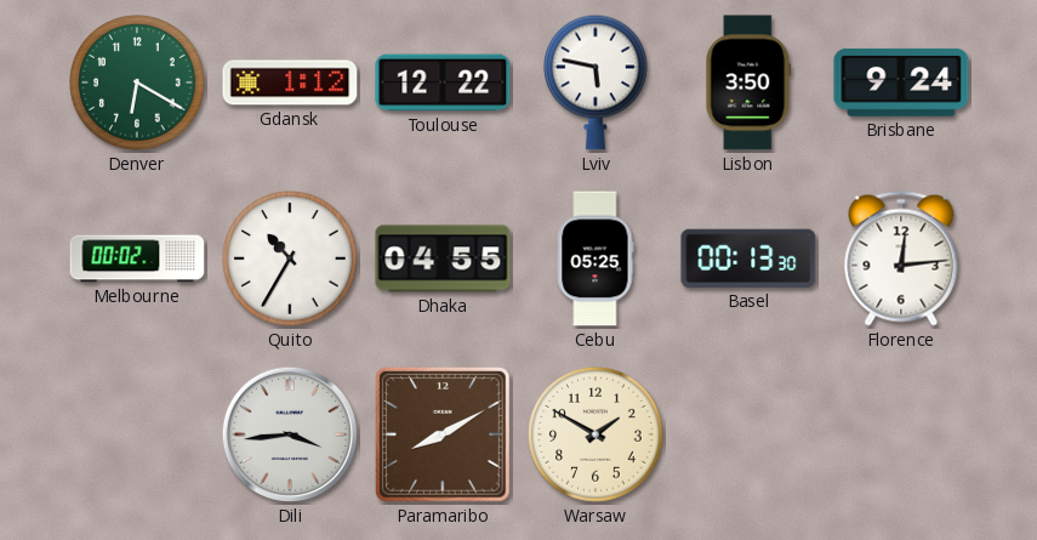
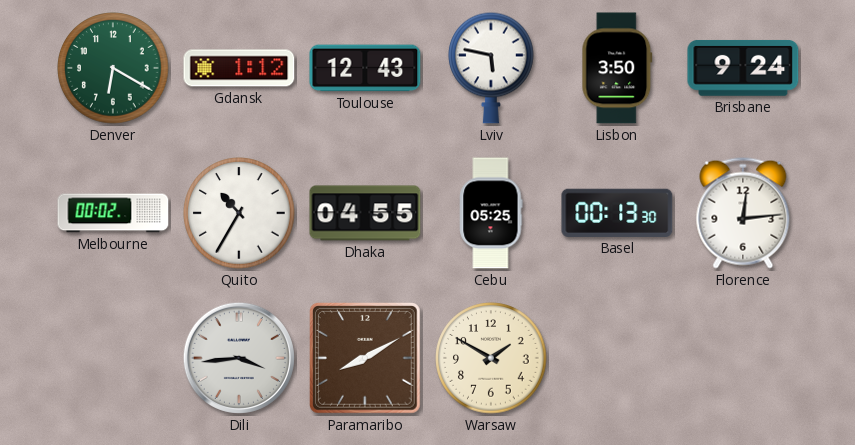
Toulouse: 12:22 -> 12:43
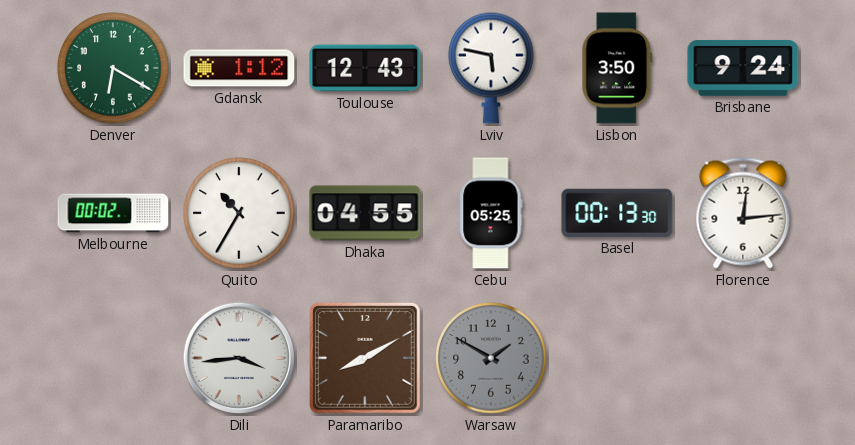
Warsaw dial: cream -> grey
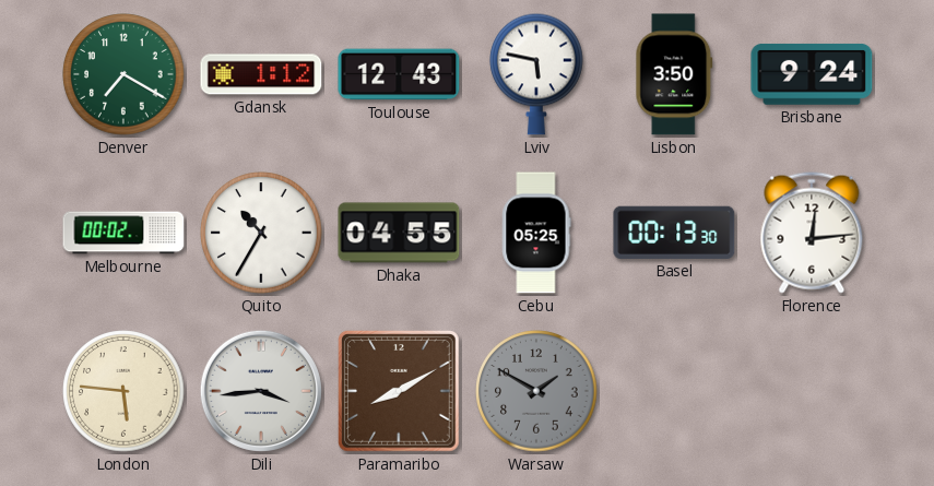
Denver: 6:20 -> 7:20
London: none -> 5:46
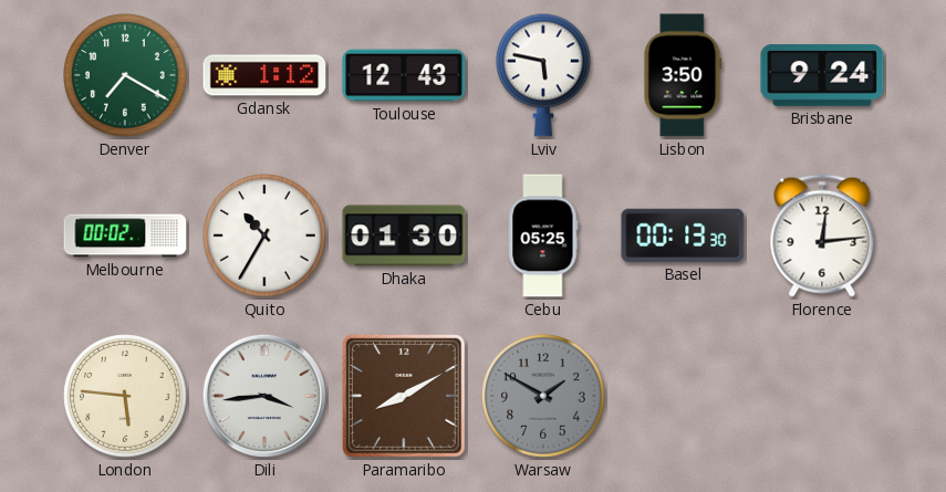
Dhaka: 04:55 -> 01:30
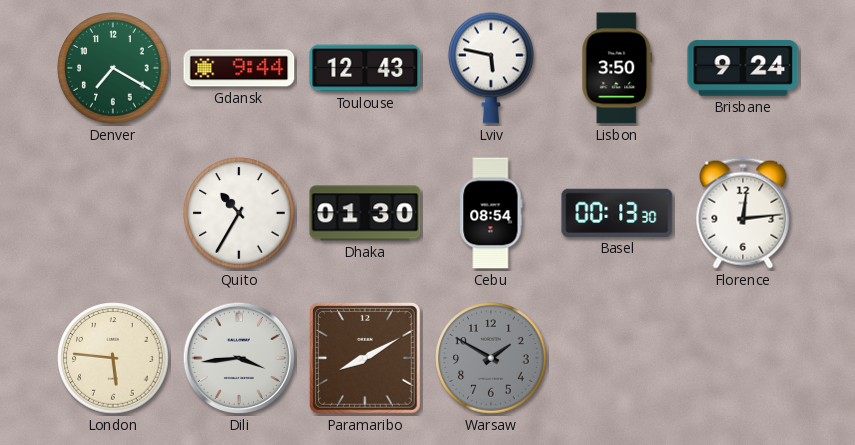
Gdansk: 1:12 -> 9:44
Melbourne: 00:02 -> none
Cebu: 05:25 -> 08:54
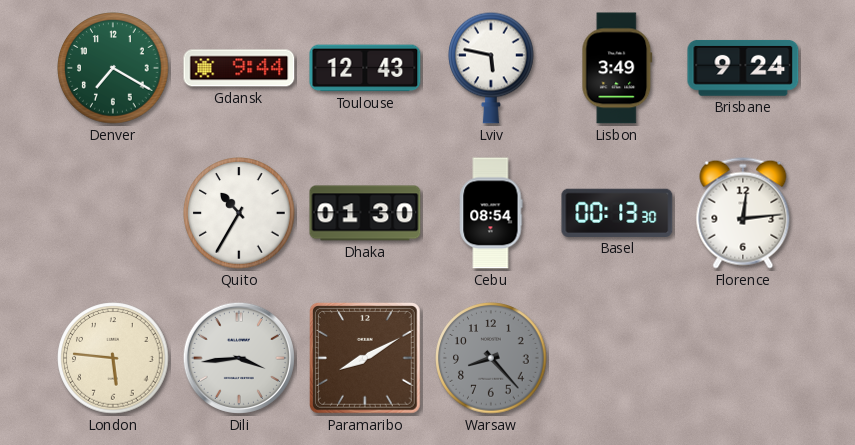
Lisbon: 3:50 -> 3:49
Warsaw: 1:50 -> 8:23
